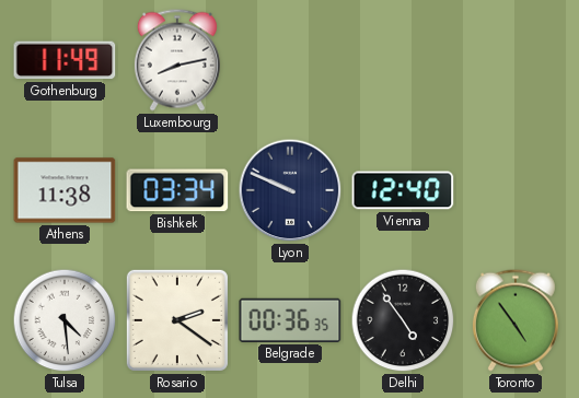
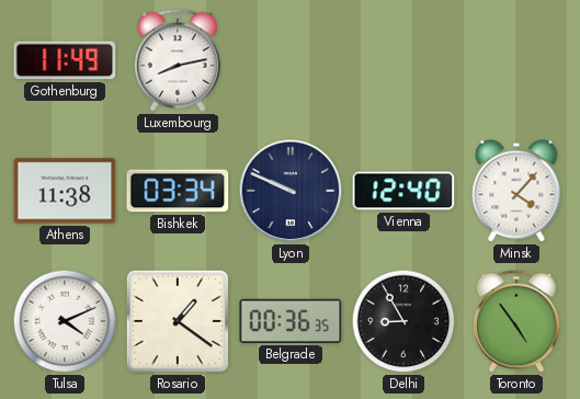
Minsk: none -> 4:07
Tulsa: 4:29 -> 4:11
Rosario: 2:21 -> 1:21
Delhi: 4:54 -> 8:55
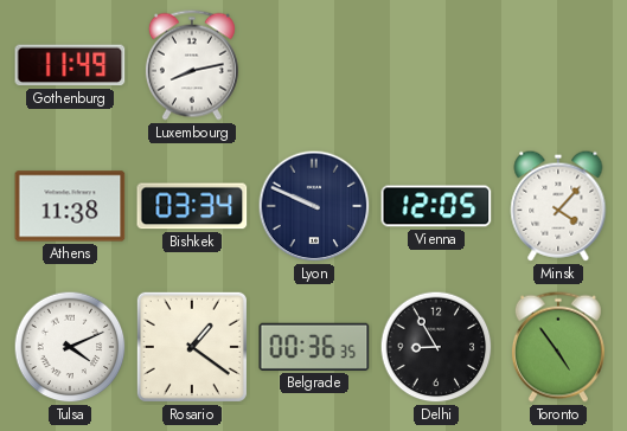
Vienna: 12:40 -> 12:05
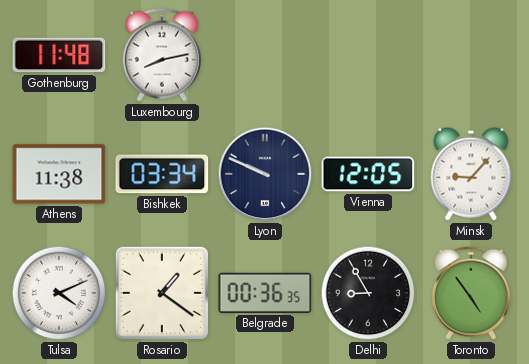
Gothenburg: 11:49 -> 11:48
Minsk: 4:07 -> 9:07
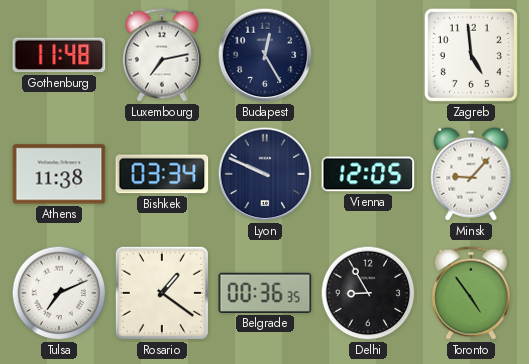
Luxembourg: 8:13 -> 7:13
Budapest: none -> 12:25
Zagreb: none -> 4:59
Tulsa: 4:11 -> 7:11
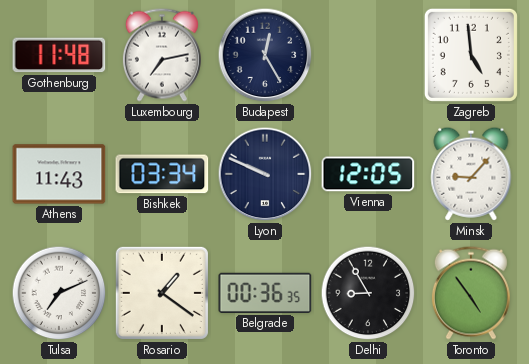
Athens: 11:38 -> 11:43
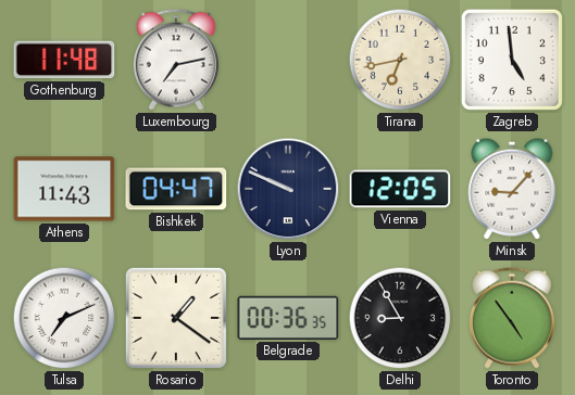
Budapest: 12:25 -> none
Tirana: none -> 6:43
Bishkek: 03:34 -> 04:47
